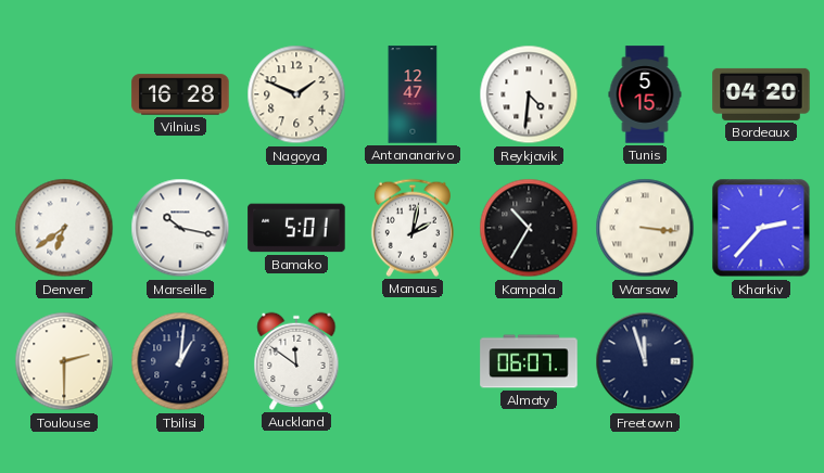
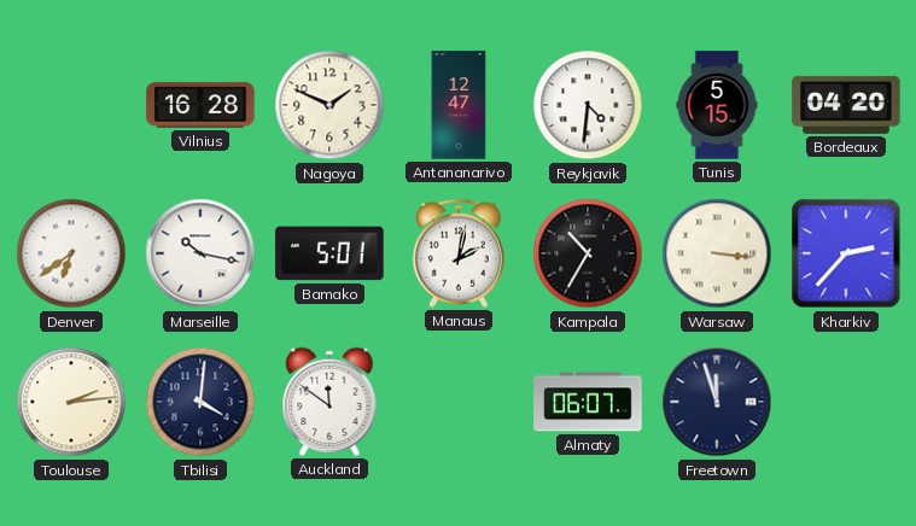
Toulouse: 2:30 -> 2:14
Tbilisi: 1:01 -> 4:01
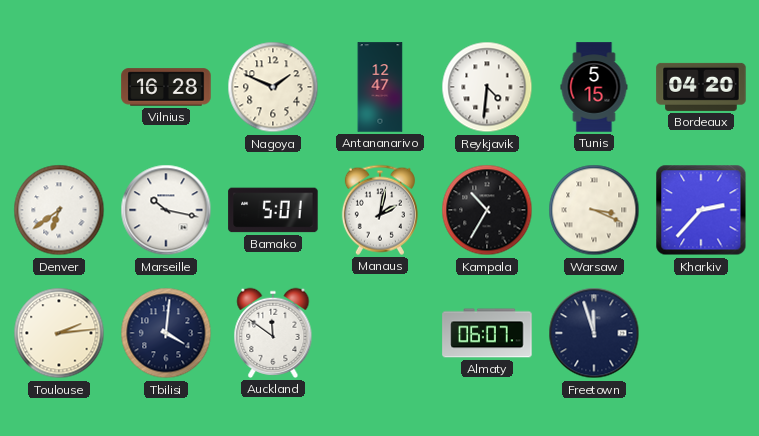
Warsaw: 3:16 -> 3:19
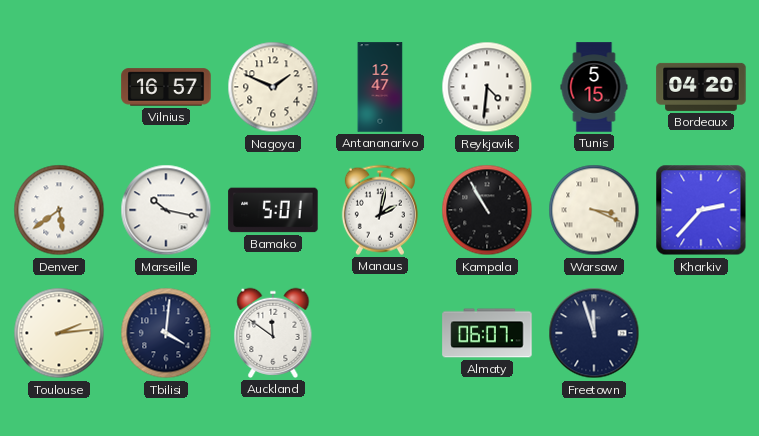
Vilnius: 16:28 -> 16:57
Denver: 6:39 -> 5:39
Kampala: 10:35 -> 10:55
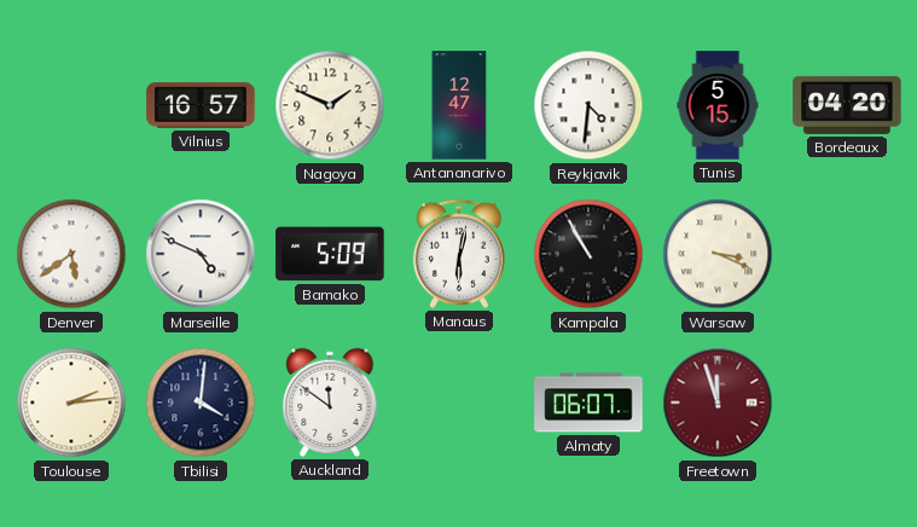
Marseille: 10:17 -> 4:49
Bamako: 5:01 -> 5:09
Manaus: 2:02 -> 6:02
Kharkiv: 2:37 -> none
Freetown dial: navy -> burgundy
